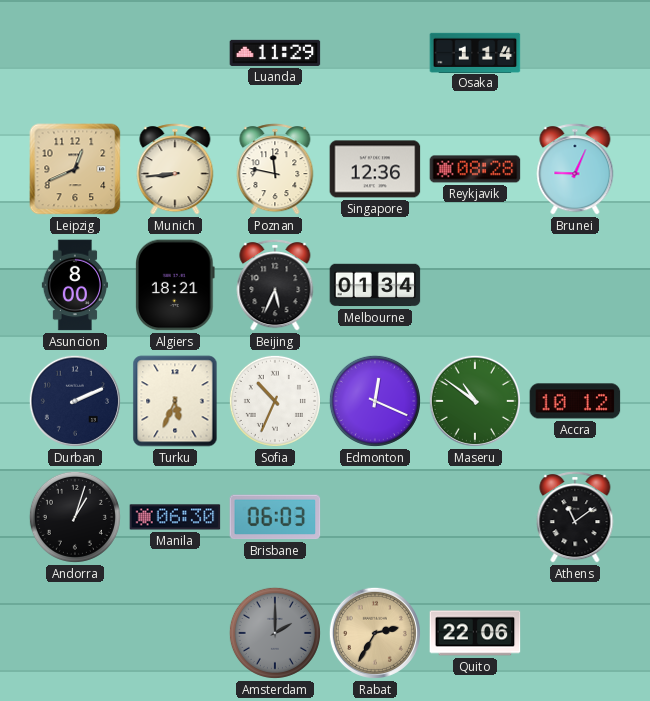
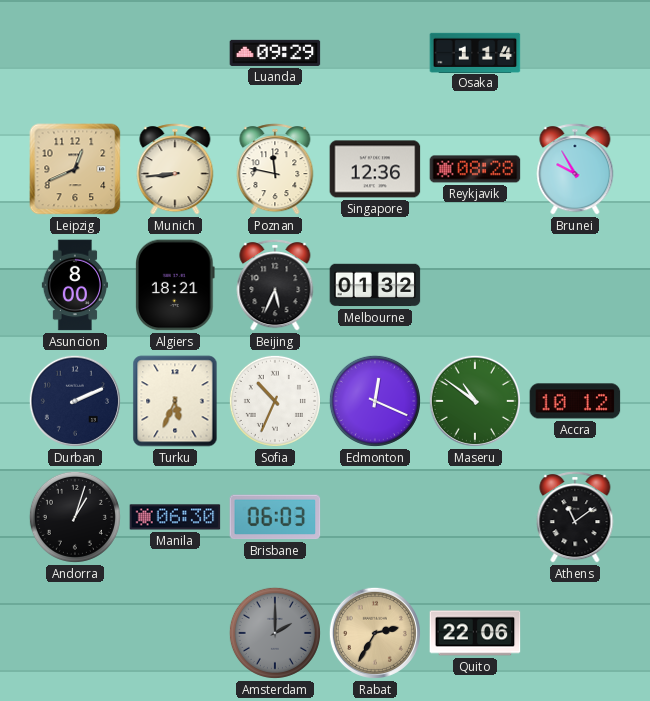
Luanda: 11:29 -> 09:29
Brunei: 9:04 -> 9:55
Melbourne: 01:34 -> 01:32
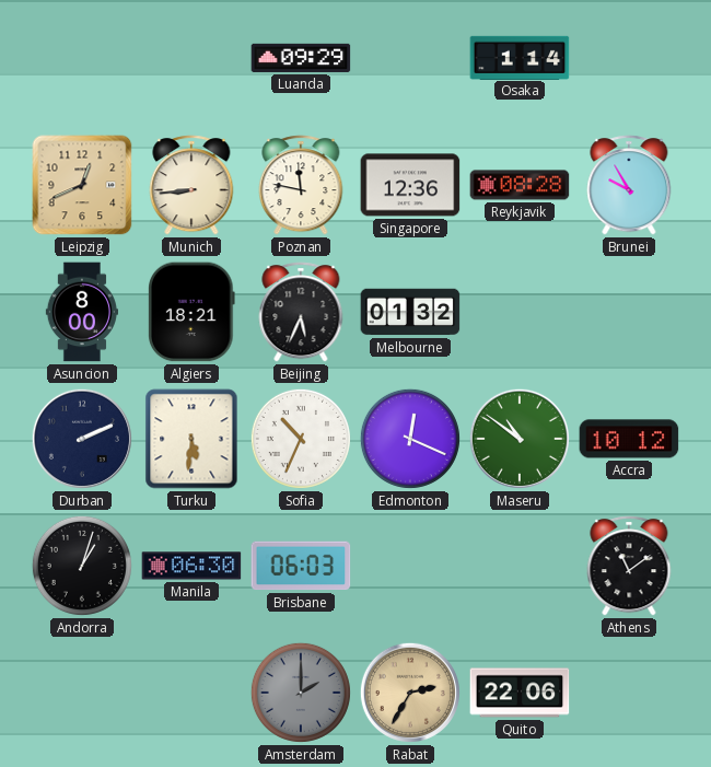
Turku: 5:34 -> 5:31
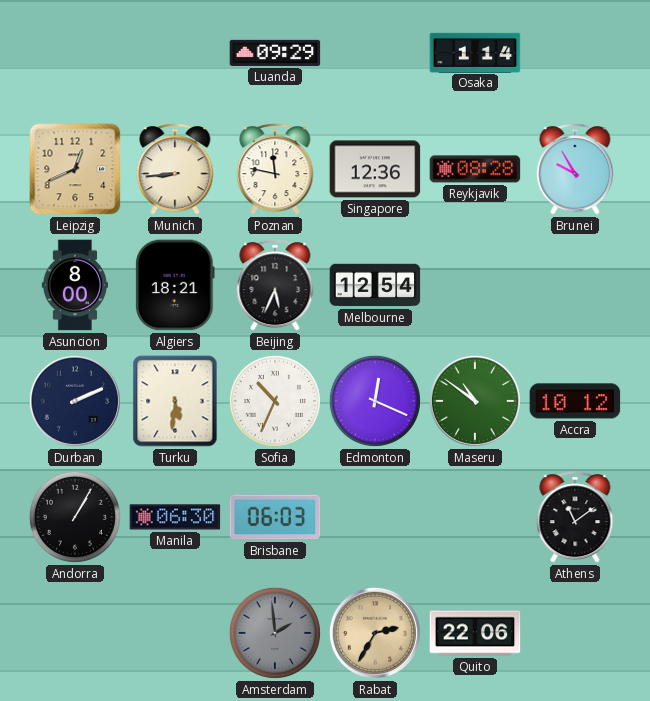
Melbourne: 01:32 -> 12:54
Andorra: 1:03 -> 1:05
Amsterdam: 2:00 -> 1:59
